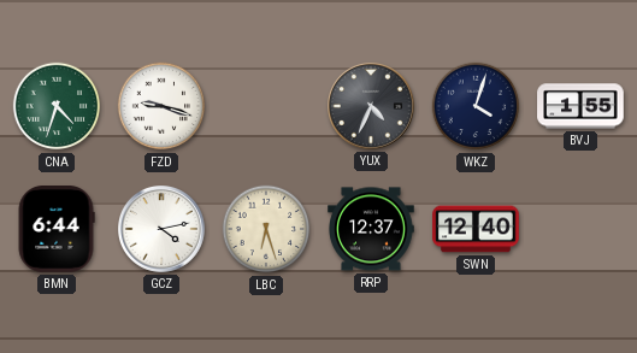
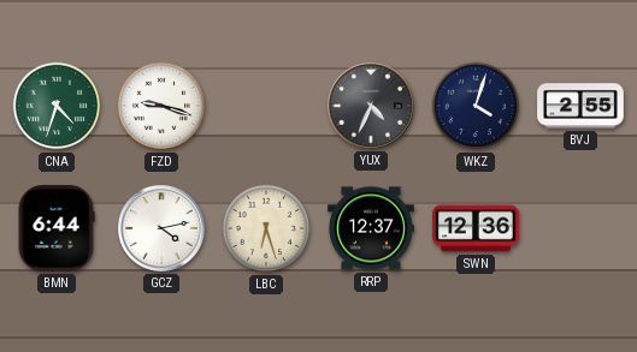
BVJ: 1:55 -> 2:55
SWN: 12:40 -> 12:36
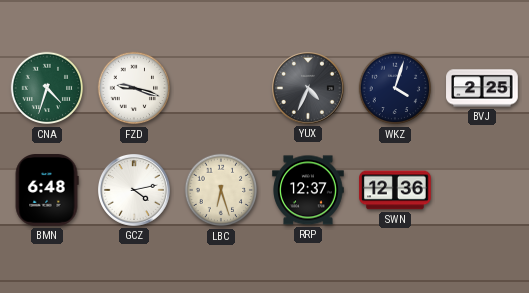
BVJ: 2:55 -> 2:25
BMN: 6:44 -> 6:48
